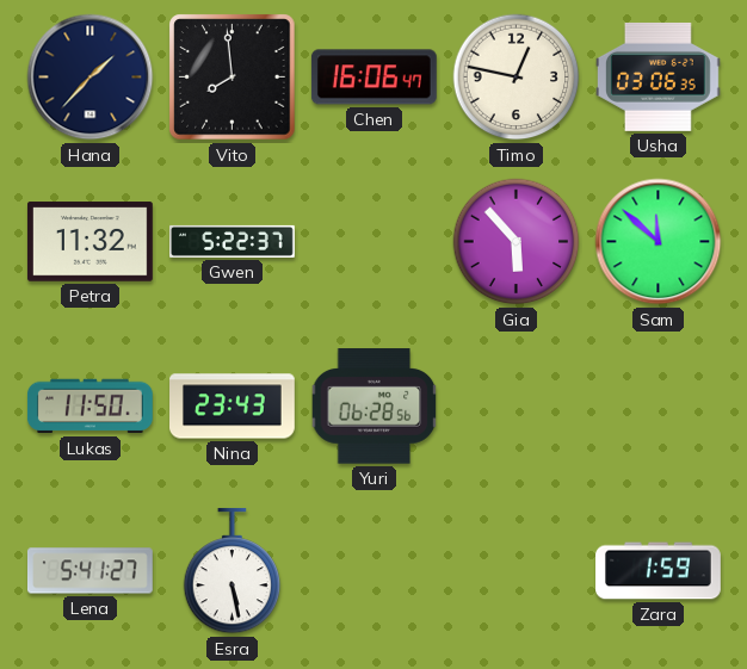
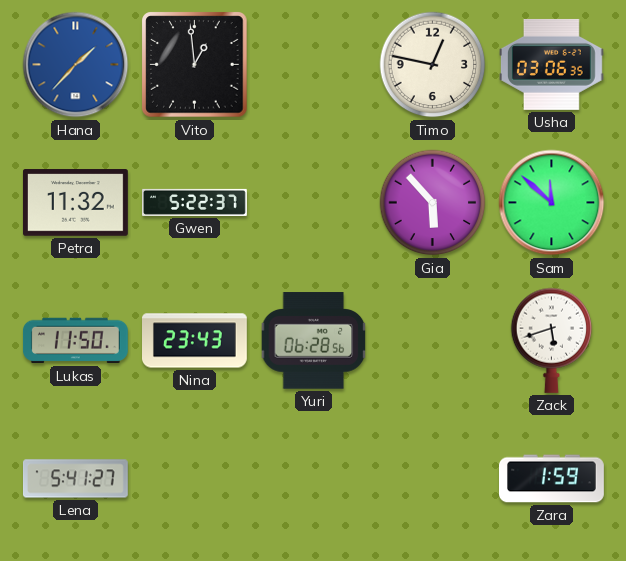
Hana dial: navy -> blue
Vito: 7:59 -> 12:59
Chen: 16:06 -> none
Zack: none -> 5:42
Esra: 5:28 -> none
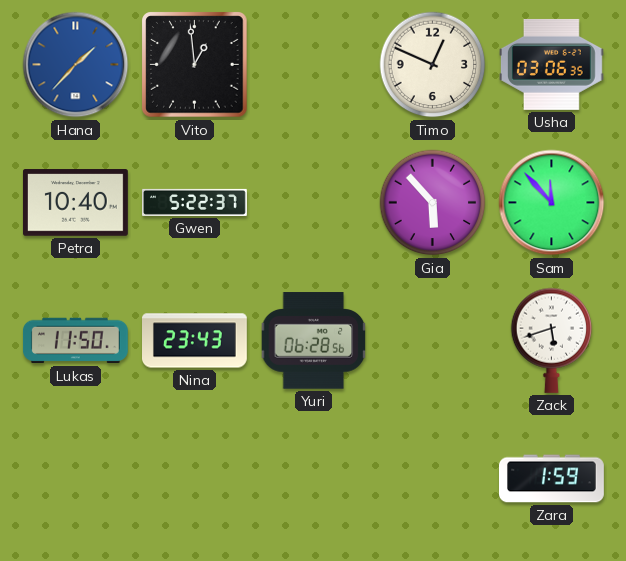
Timo: 12:47 -> 12:49
Petra: 11:32 -> 10:40
Sam: 11:52 -> 11:53
Lena: 5:41 -> none
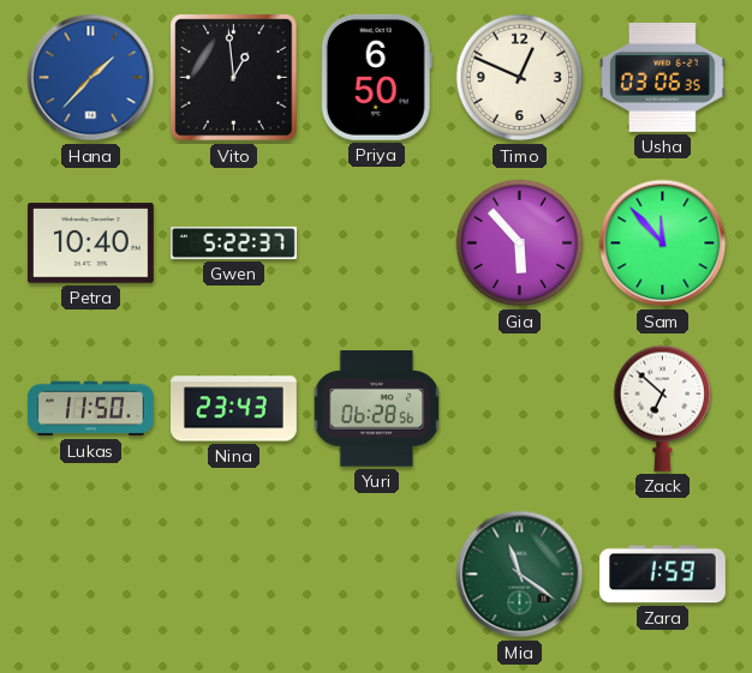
Priya: none -> 6:50
Zack: 5:42 -> 6:52
Mia: none -> 11:21
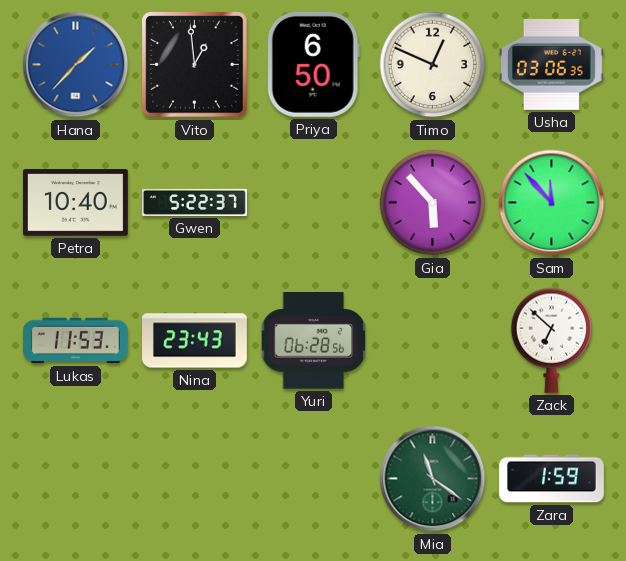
Lukas: 11:50 -> 11:53
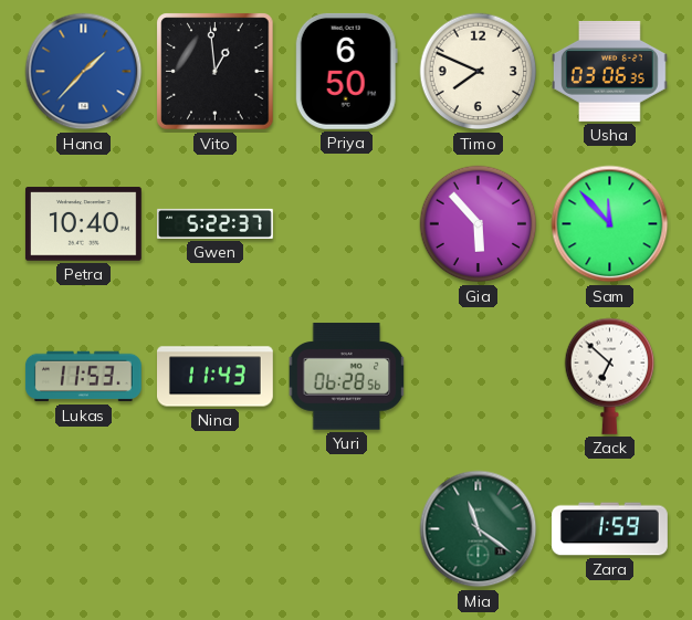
Timo: 12:49 -> 7:49
Nina: 23:43 -> 11:43
